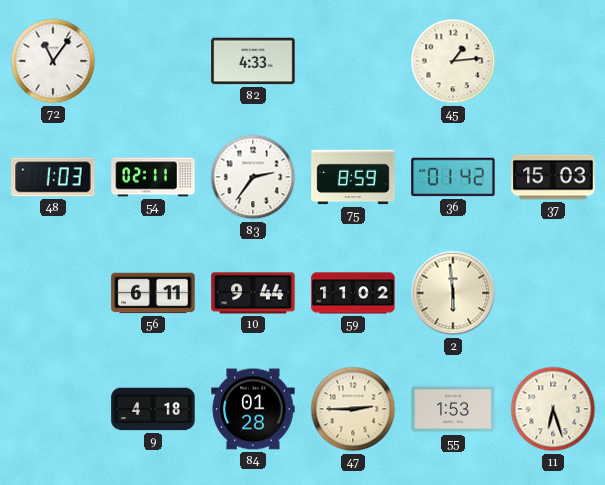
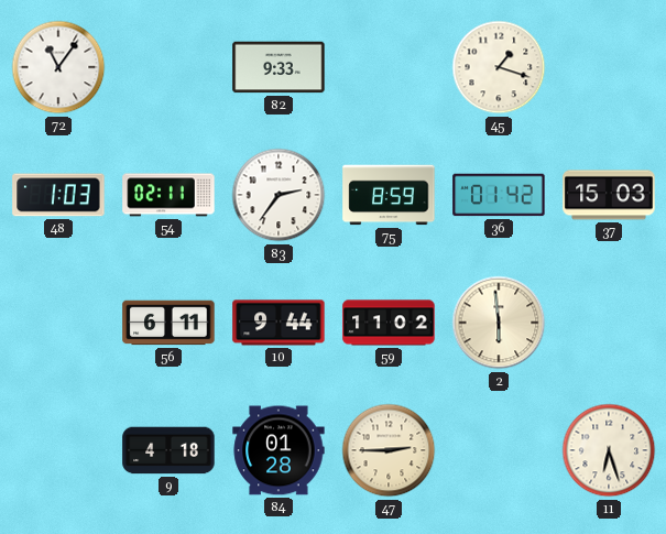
82: 4:33 -> 9:33
45: 1:14 -> 1:18
55: 1:53 -> none
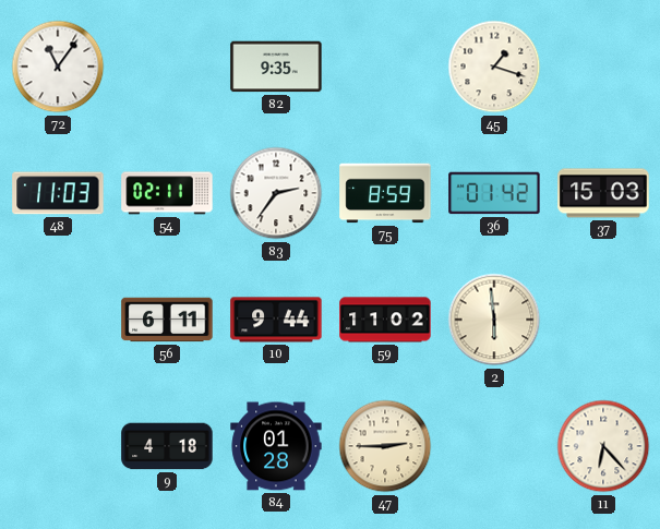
82: 9:33 -> 9:35
48: 1:03 -> 11:03
11: 6:27 -> 6:23
